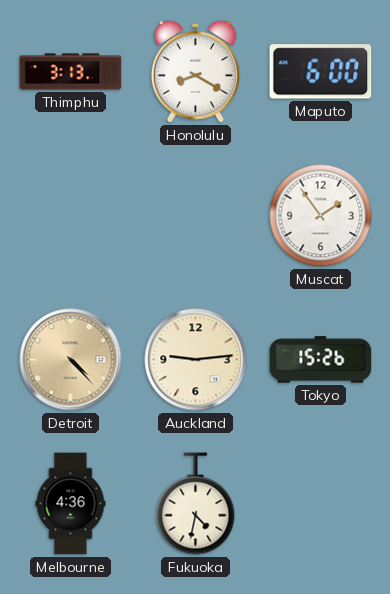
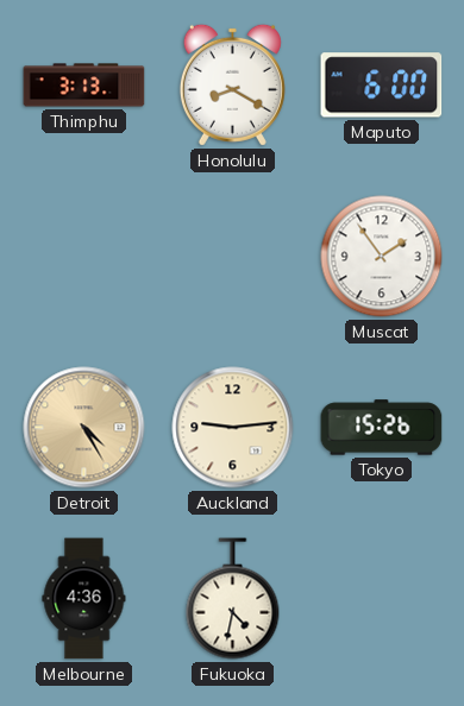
Detroit: 4:23 -> 4:25
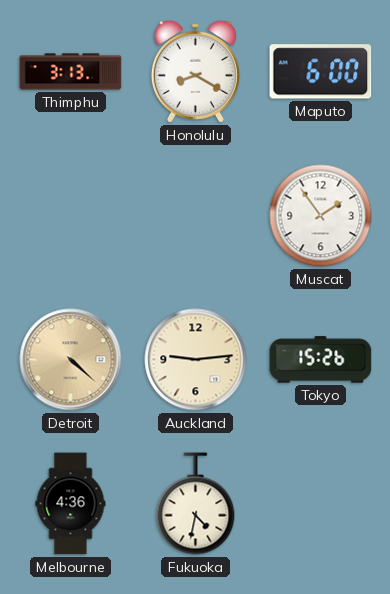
Detroit: 4:25 -> 4:22
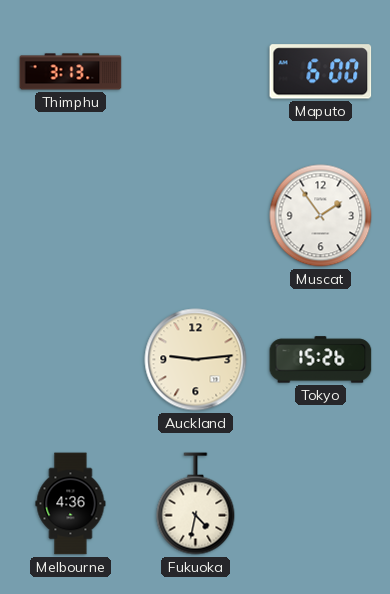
Honolulu: 8:20 -> none
Detroit: 4:22 -> none
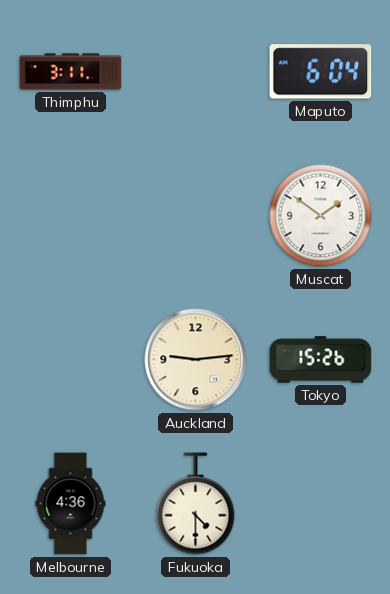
Thimphu: 3:13 -> 3:11
Maputo: 6:00 -> 6:04
Muscat: 1:54 -> 1:51
Fukuoka: 4:32 -> 4:30
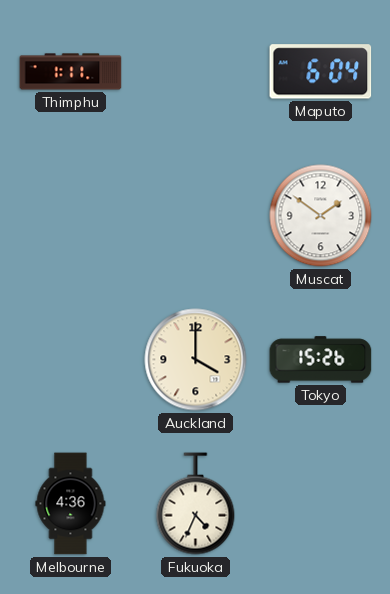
Thimphu: 3:11 -> 1:11
Auckland: 9:14 -> 4:00
Fukuoka: 4:30 -> 4:34
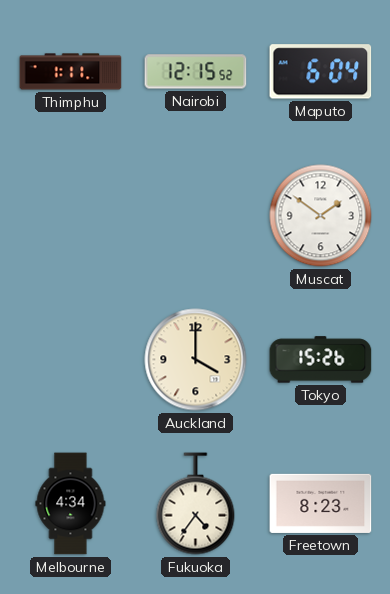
Nairobi: none -> 12:15
Melbourne: 4:36 -> 4:34
Fukuoka: 4:34 -> 4:36
Freetown: none -> 8:23
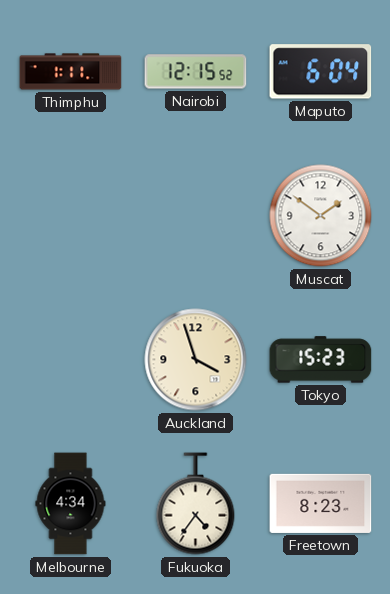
Auckland: 4:00 -> 3:57
Tokyo: 15:26 -> 15:23
